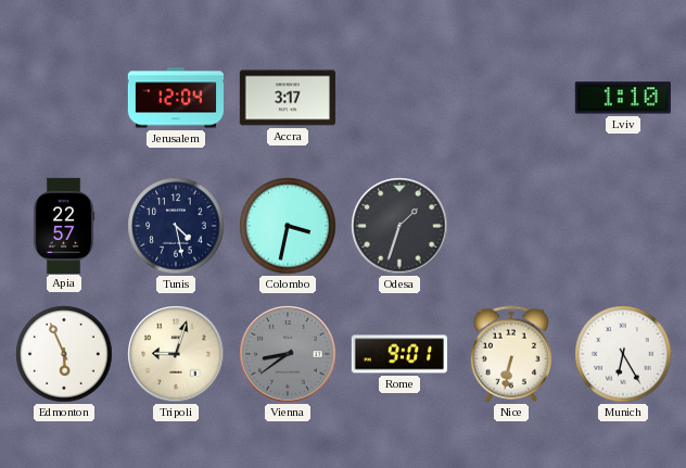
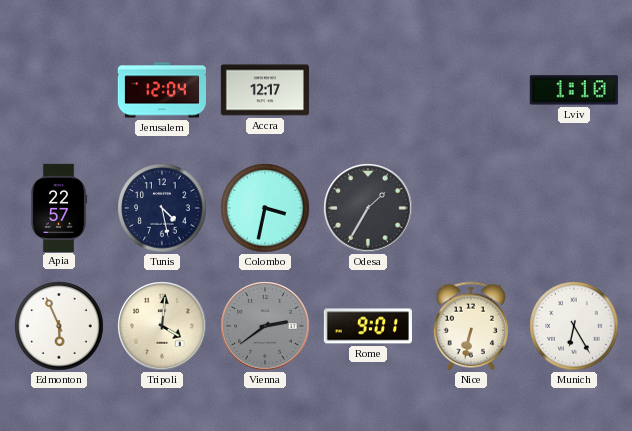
Accra: 3:17 -> 12:17
Odesa: 1:33 -> 1:35
Tripoli: 9:03 -> 4:01
Vienna: 8:39 -> 2:39
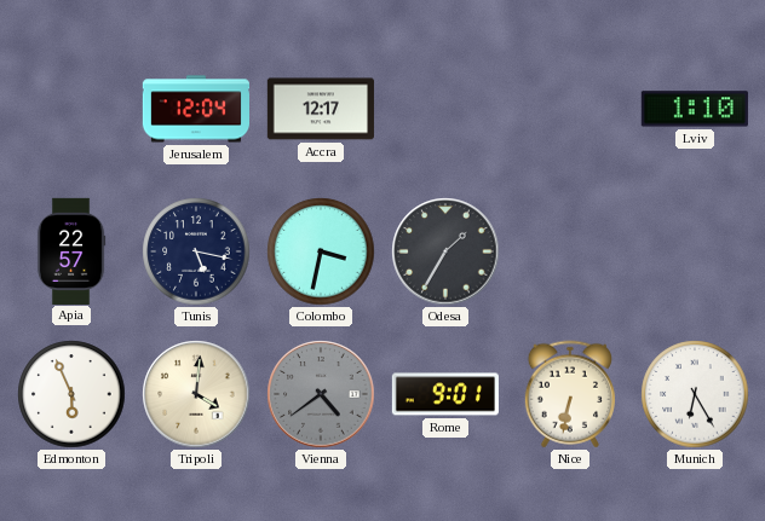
Tunis: 4:28 -> 5:17
Vienna: 2:39 -> 4:39
